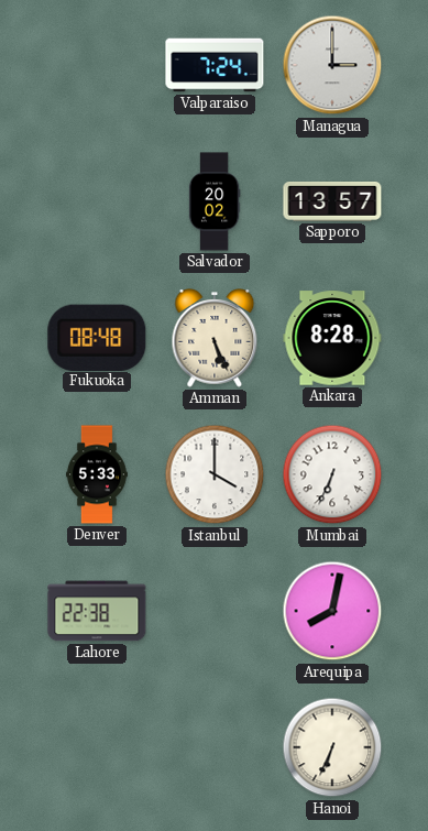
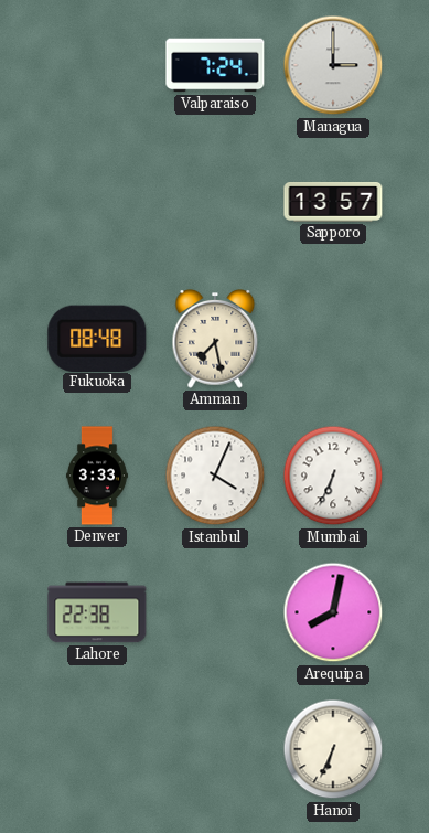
Salvador: 20:02 -> none
Amman: 5:26 -> 7:28
Ankara: 8:28 -> none
Denver: 5:33 -> 3:33
Istanbul: 4:00 -> 4:04
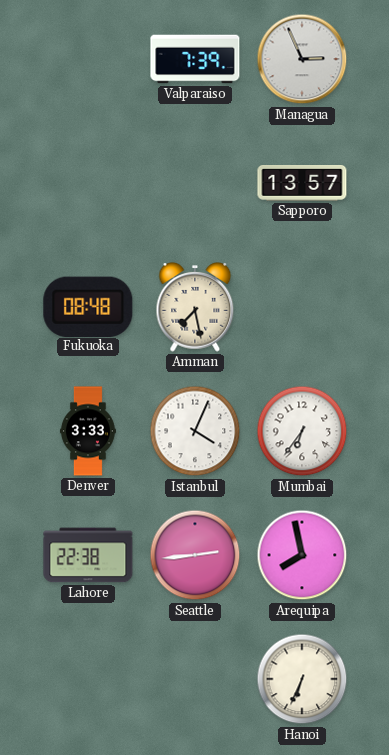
Valparaiso: 7:24 -> 7:39
Managua: 3:00 -> 2:56
Mumbai: 6:34 -> 6:36
Seattle: none -> 2:44
Arequipa: 8:02 -> 7:58
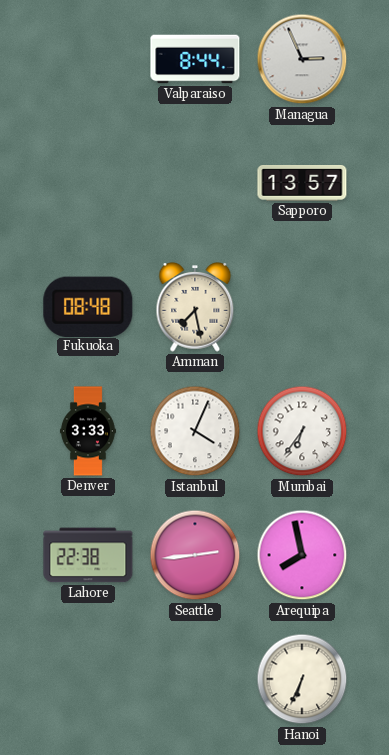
Valparaiso: 7:39 -> 8:44
